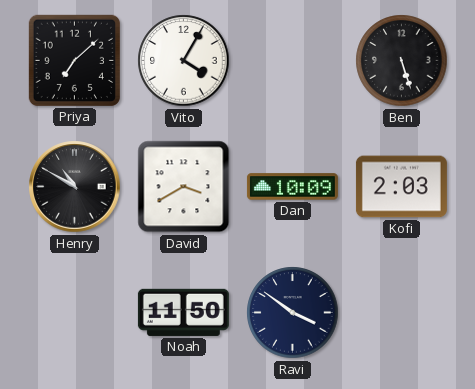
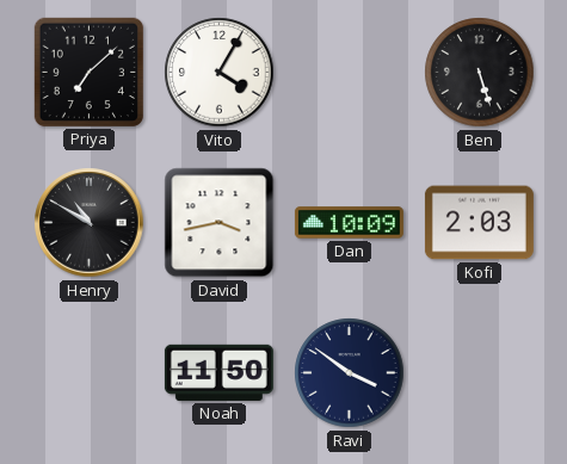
David: 3:40 -> 3:43
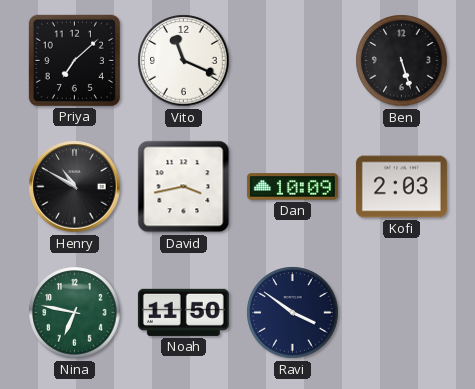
Vito: 4:05 -> 11:19
Nina: none -> 6:47
